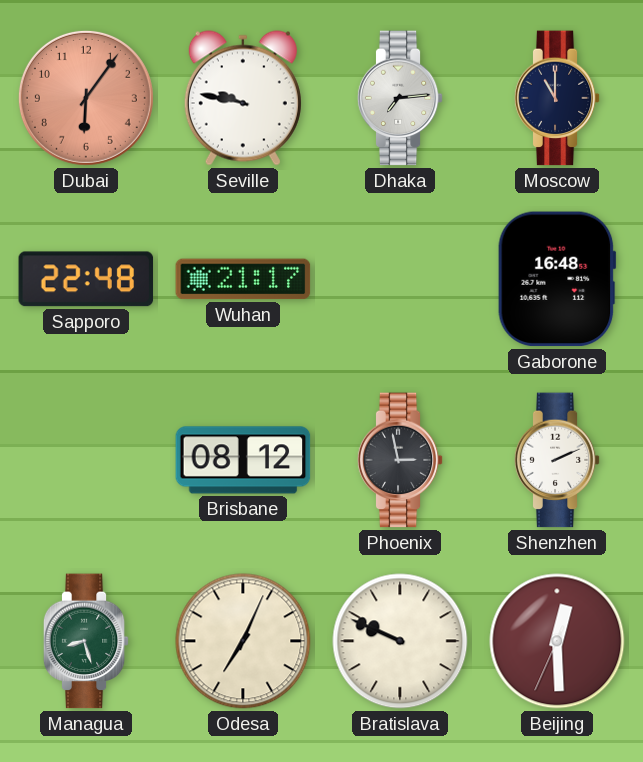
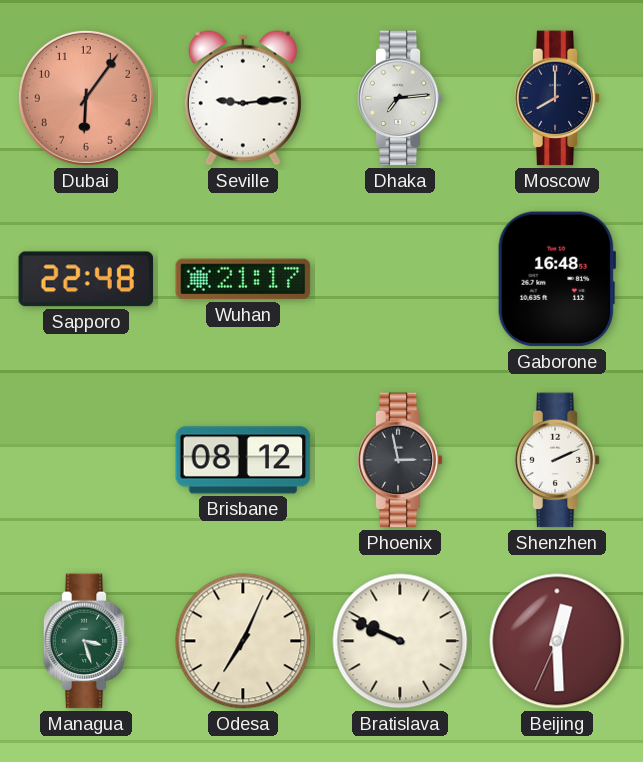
Seville: 9:47 -> 9:14
Moscow: 11:00 -> 8:00
Managua: 8:27 -> 3:27
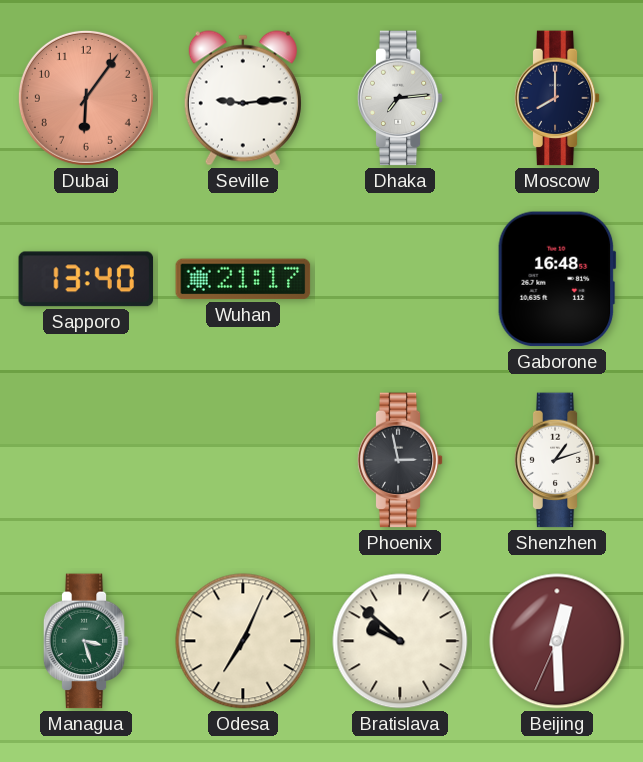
Sapporo: 22:48 -> 13:40
Brisbane: 08:12 -> none
Shenzhen: 2:11 -> 1:12
Bratislava: 9:49 -> 9:52
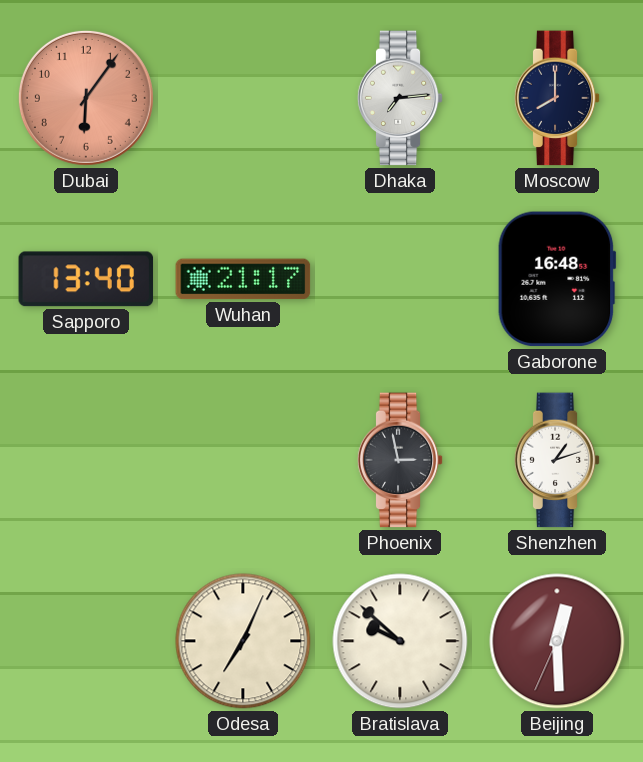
Seville: 9:14 -> none
Managua: 3:27 -> none
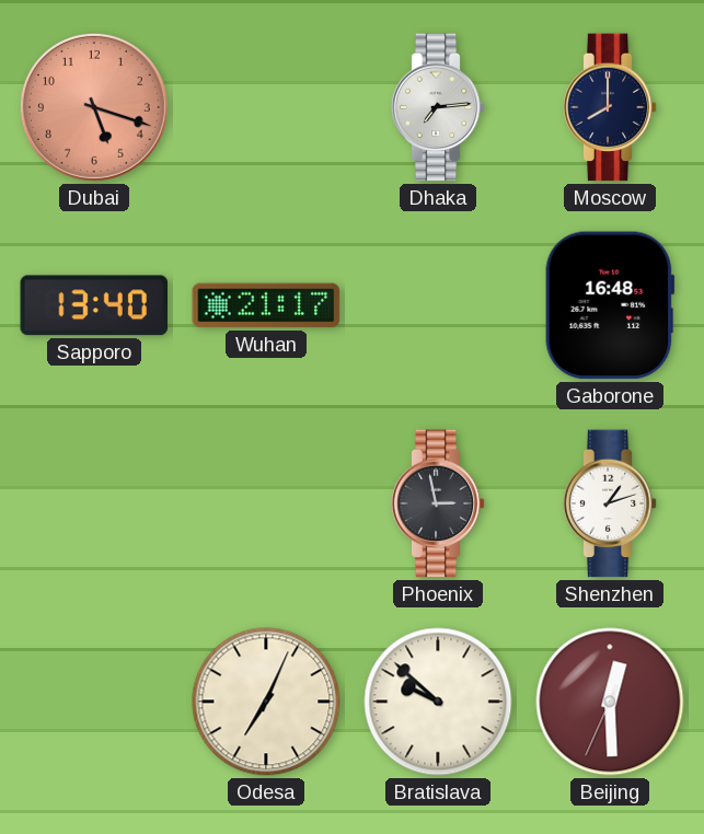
Dubai: 6:06 -> 5:18
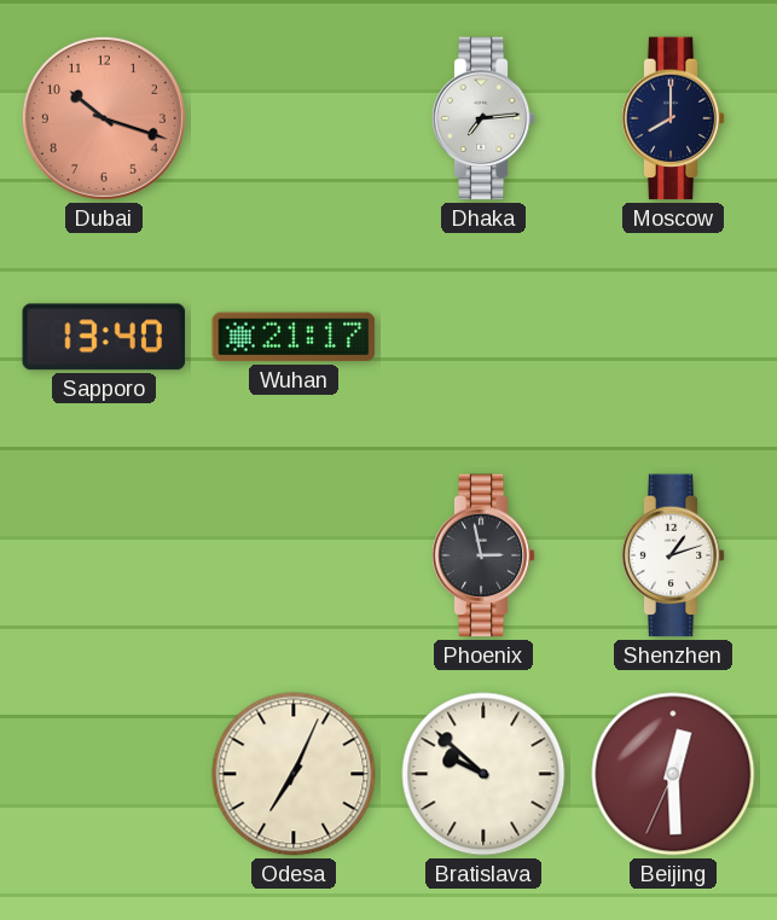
Dubai: 5:18 -> 10:18
Gaborone: 16:48 -> none
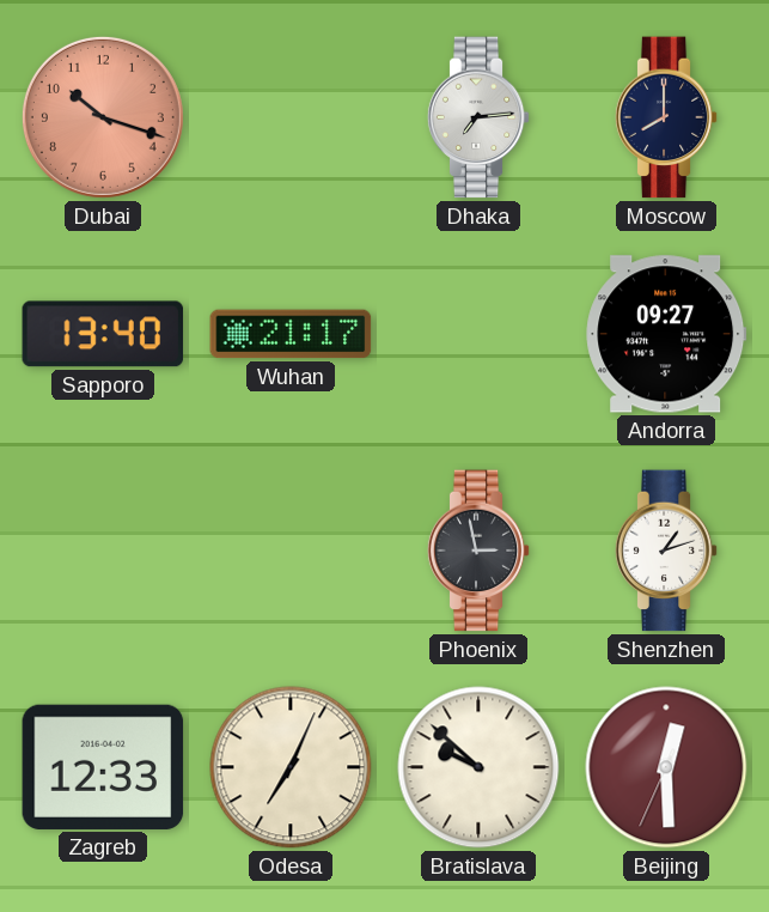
Andorra: none -> 09:27
Zagreb: none -> 12:33
